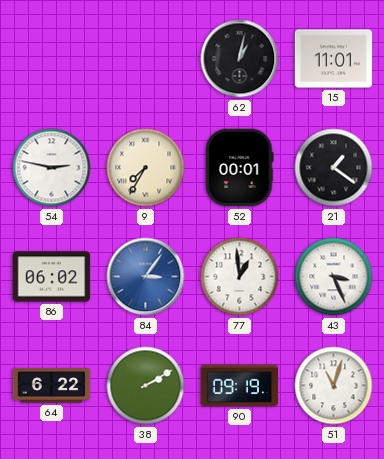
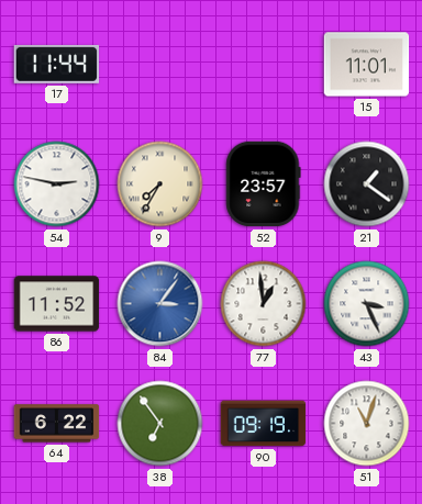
17: none -> 11:44
62: 1:02 -> none
52: 00:01 -> 23:57
86: 06:02 -> 11:52
38: 2:10 -> 6:54
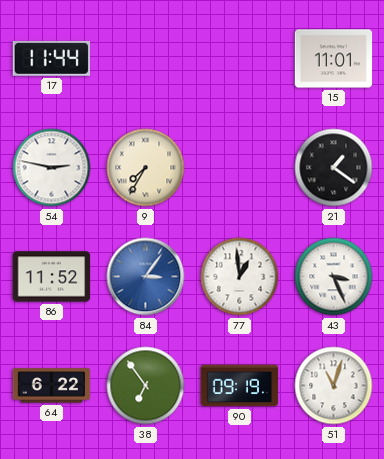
52: 23:57 -> none
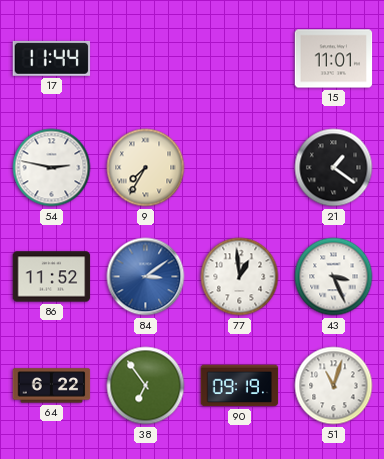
84: 3:06 -> 3:09
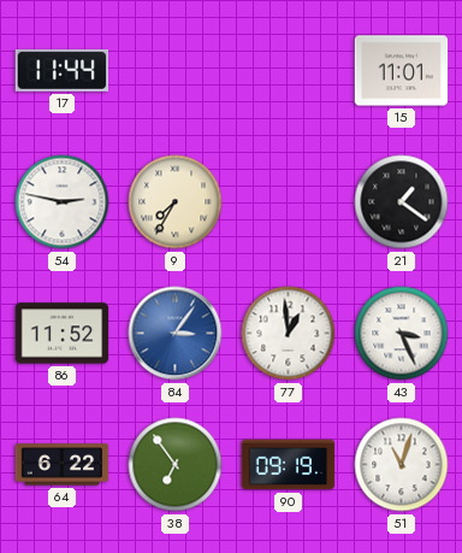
84: 3:09 -> 3:06
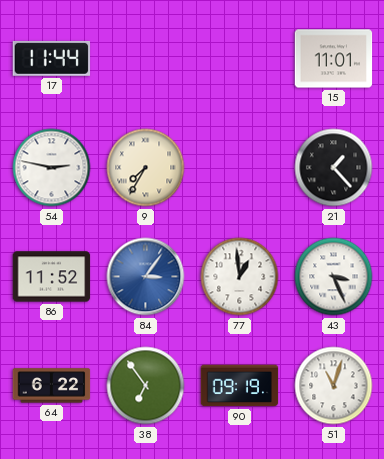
21: 1:21 -> 1:23
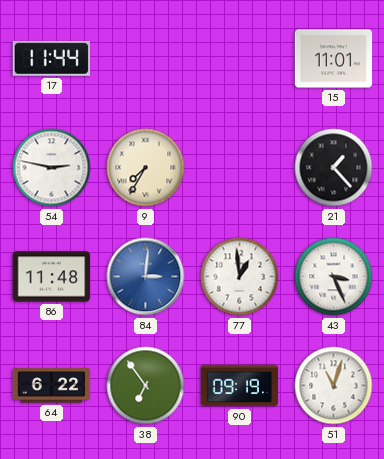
86: 11:52 -> 11:48
84: 3:06 -> 3:01
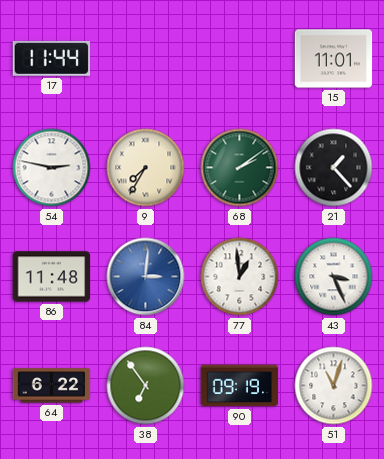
68: none -> 2:09
